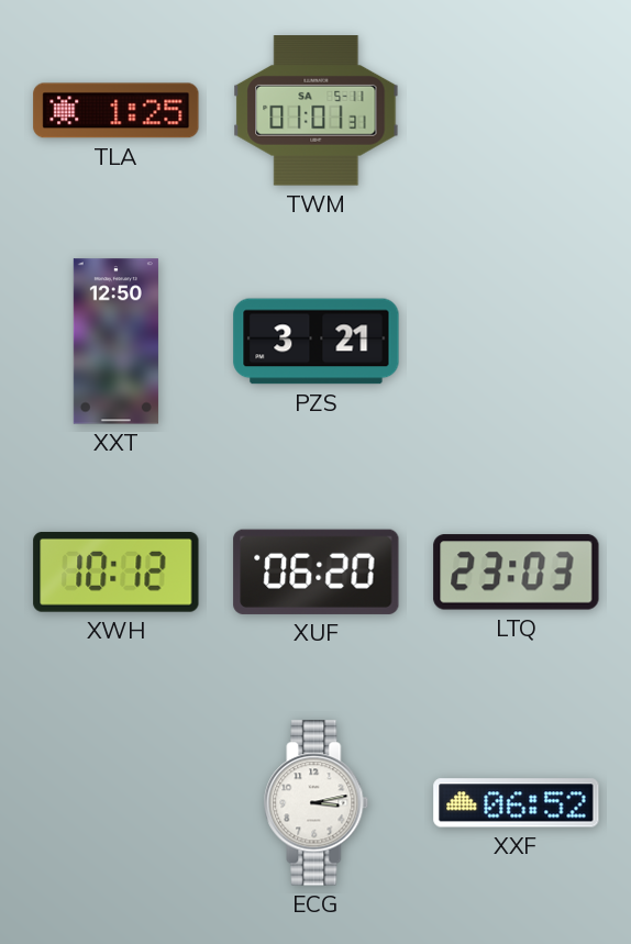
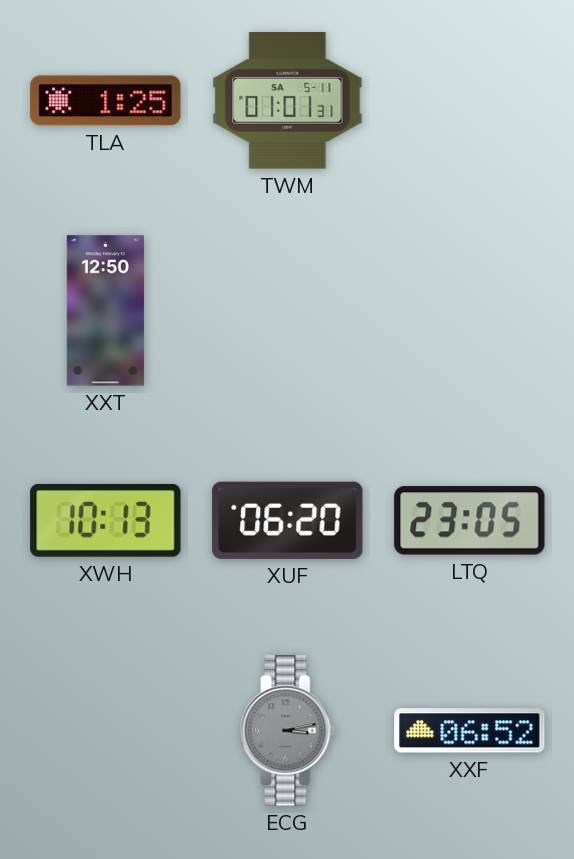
PZS: 3:21 -> none
XWH: 10:12 -> 10:13
LTQ: 23:03 -> 23:05
ECG dial: white -> grey
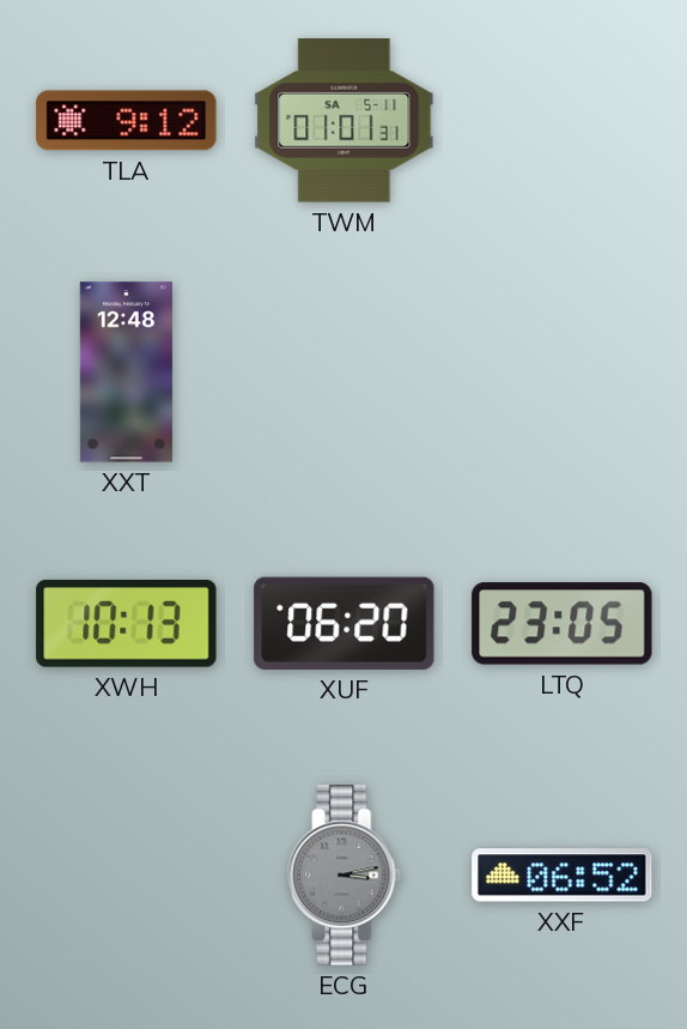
TLA: 1:25 -> 9:12
XXT: 12:50 -> 12:48
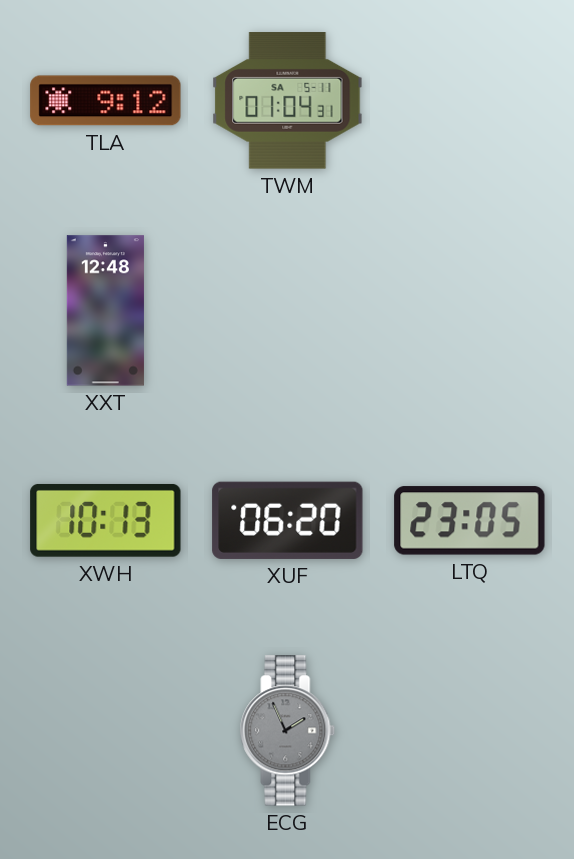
TWM: 01:01 -> 01:04
ECG: 3:13 -> 1:56
XXF: 06:52 -> none
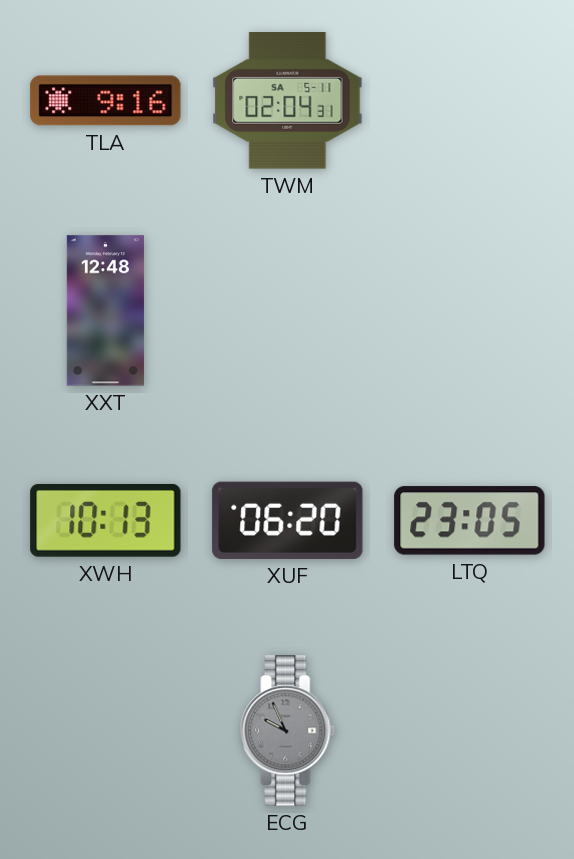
TLA: 9:12 -> 9:16
TWM: 01:04 -> 02:04
ECG: 1:56 -> 9:56
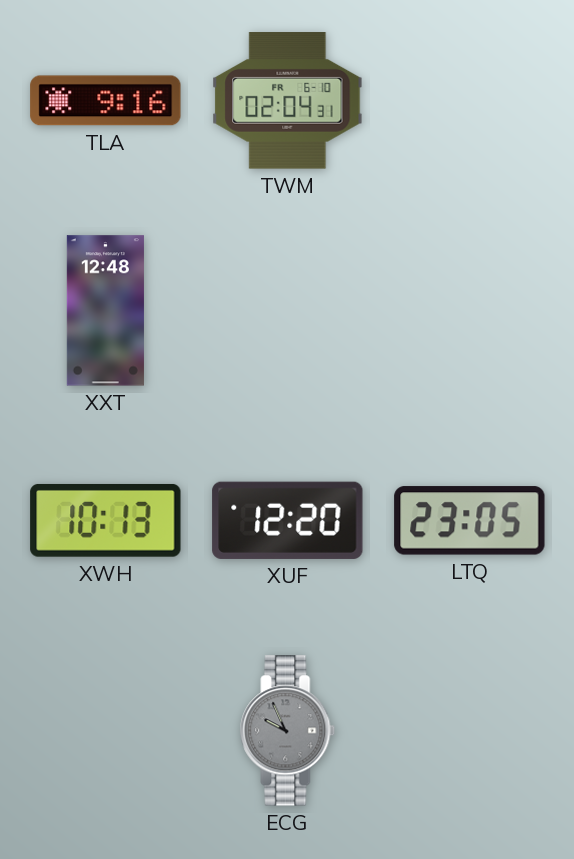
TWM date: SA 5-11 -> FR 6-10
XUF: 06:20 -> 12:20
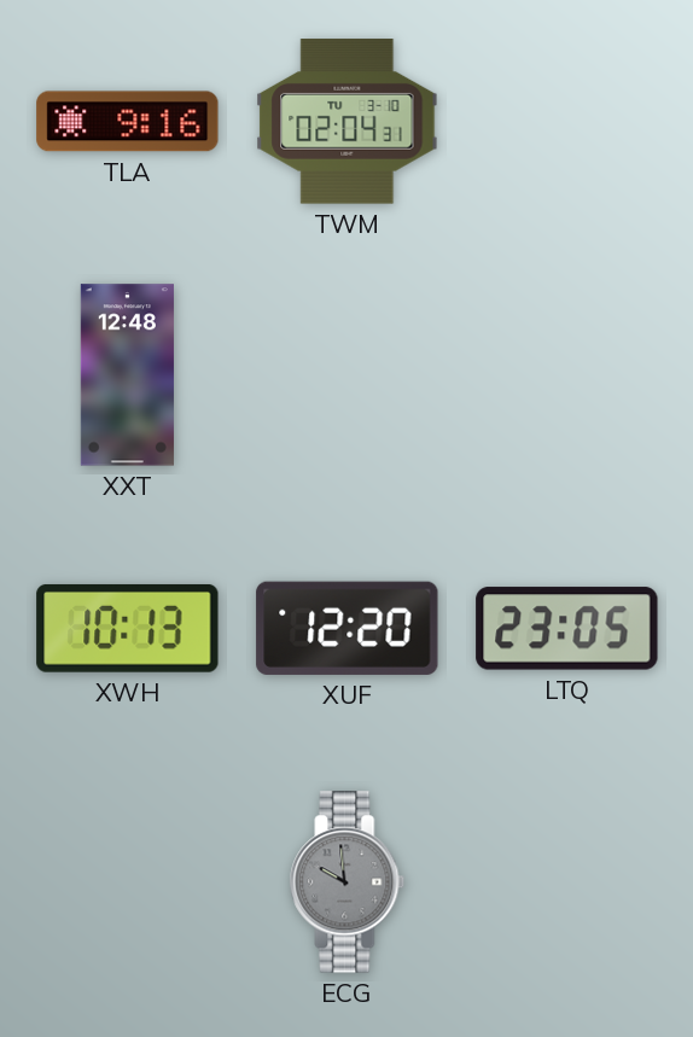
TWM date: FR 6-10 -> TU 3-10
ECG: 9:56 -> 9:59
